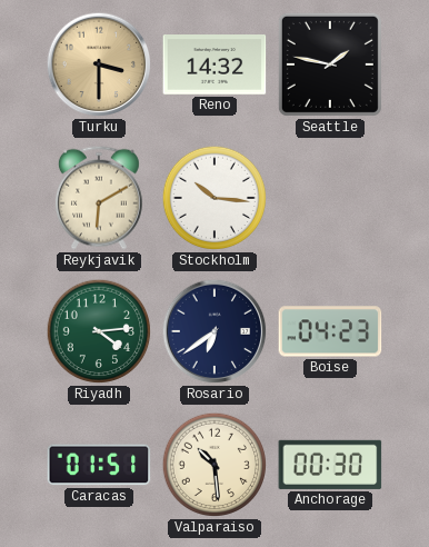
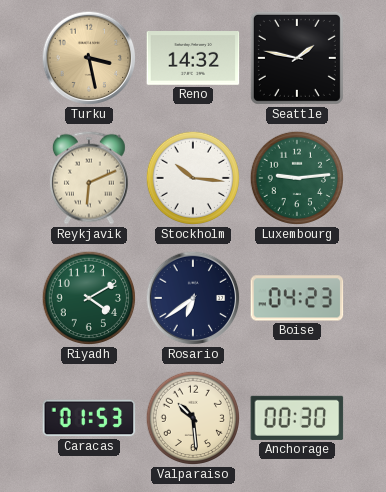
Turku: 3:30 -> 3:28
Reykjavik: 6:10 -> 6:11
Luxembourg: none -> 9:14
Riyadh: 4:14 -> 4:10
Caracas: 01:51 -> 01:53
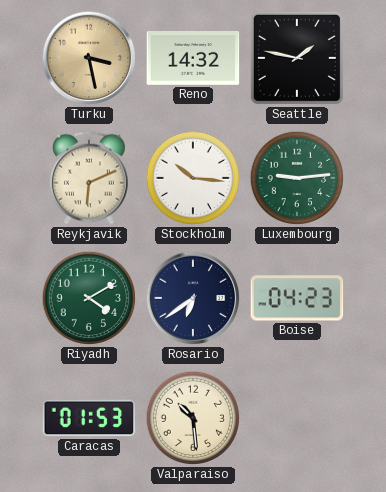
Anchorage: 00:30 -> none
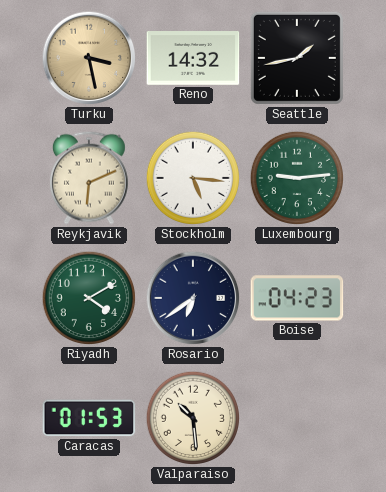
Seattle: 1:47 -> 1:43
Stockholm: 10:16 -> 5:16
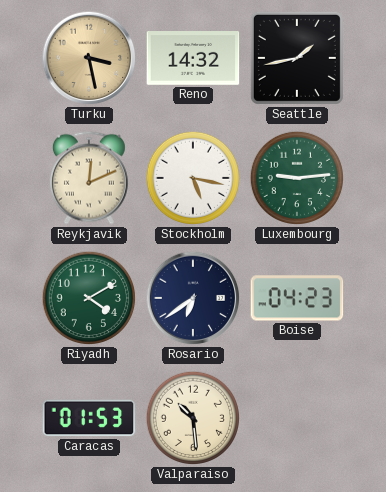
Reykjavik: 6:11 -> 12:11
Stockholm: 5:16 -> 5:17
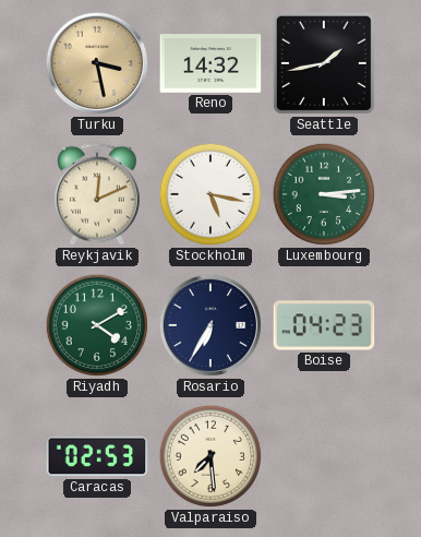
Luxembourg: 9:14 -> 3:14
Rosario: 6:39 -> 6:35
Caracas: 01:53 -> 02:53
Valparaiso: 10:29 -> 7:29
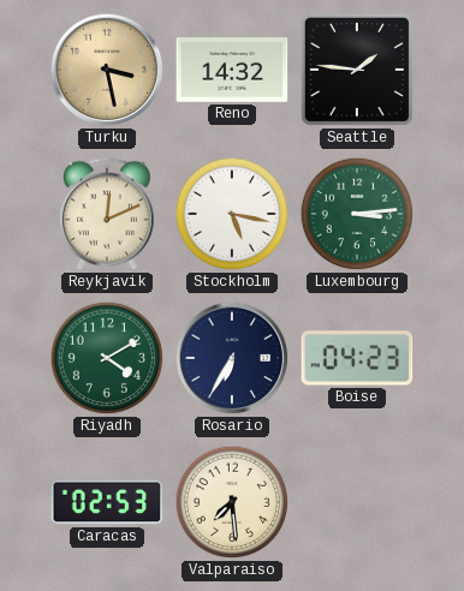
Seattle: 1:43 -> 1:46
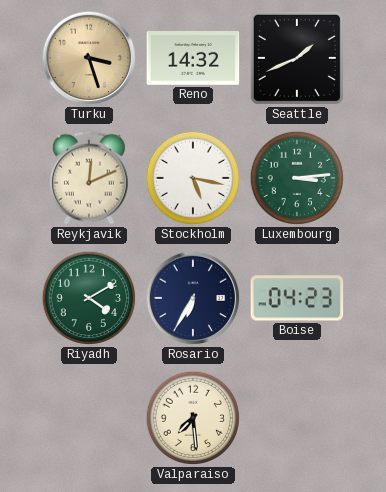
Turku: 3:28 -> 3:27
Seattle: 1:46 -> 1:41
Caracas: 02:53 -> none
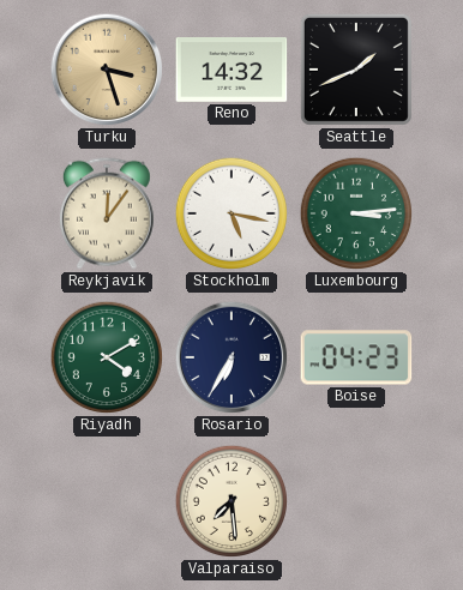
Reykjavik: 12:11 -> 12:06
